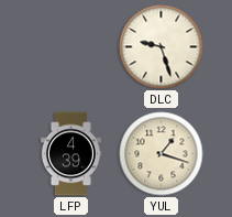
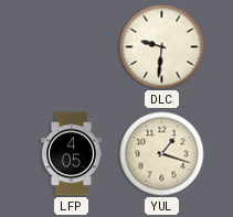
DLC: 9:27 -> 9:31
LFP: 4:39 -> 4:05
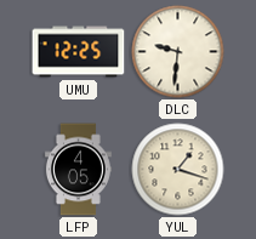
UMU: none -> 12:25
